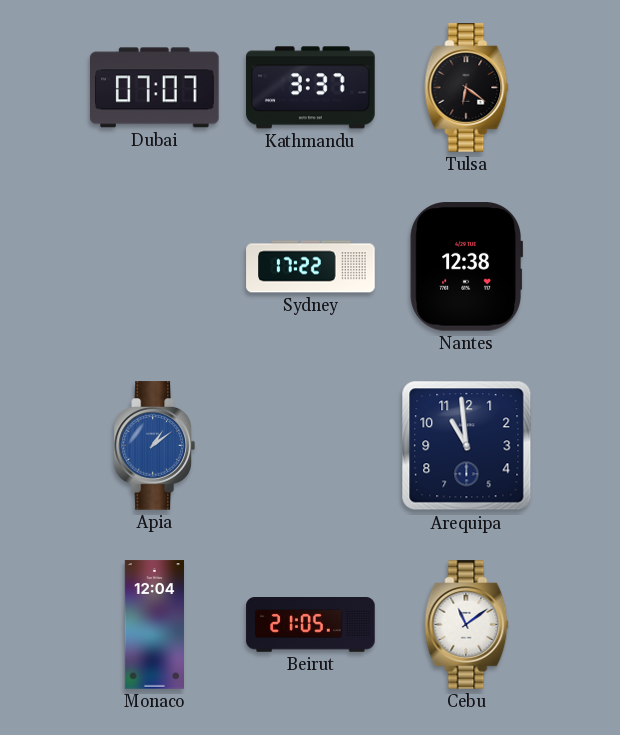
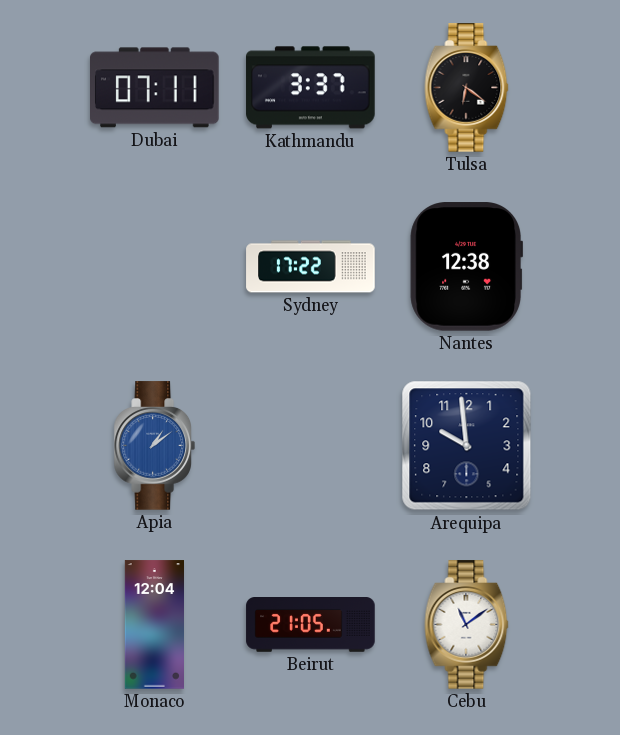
Dubai: 07:07 -> 07:11
Arequipa: 10:59 -> 9:59
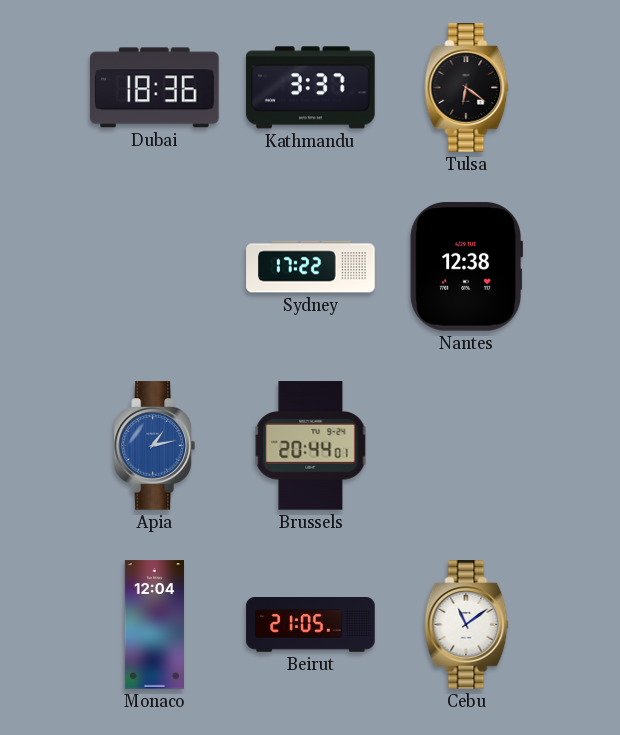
Dubai: 07:11 -> 18:36
Apia: 1:09 -> 1:13
Brussels: none -> 20:44
Arequipa: 9:59 -> none
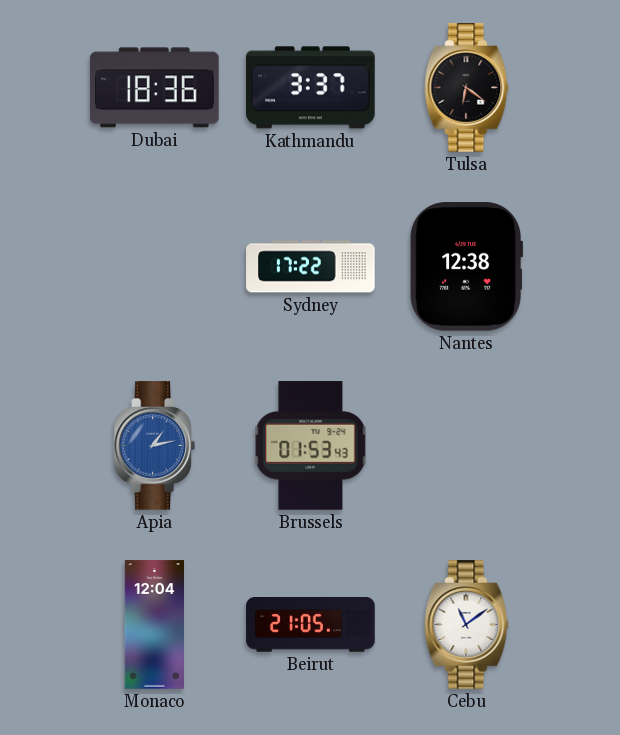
Brussels: 20:44 -> 01:53
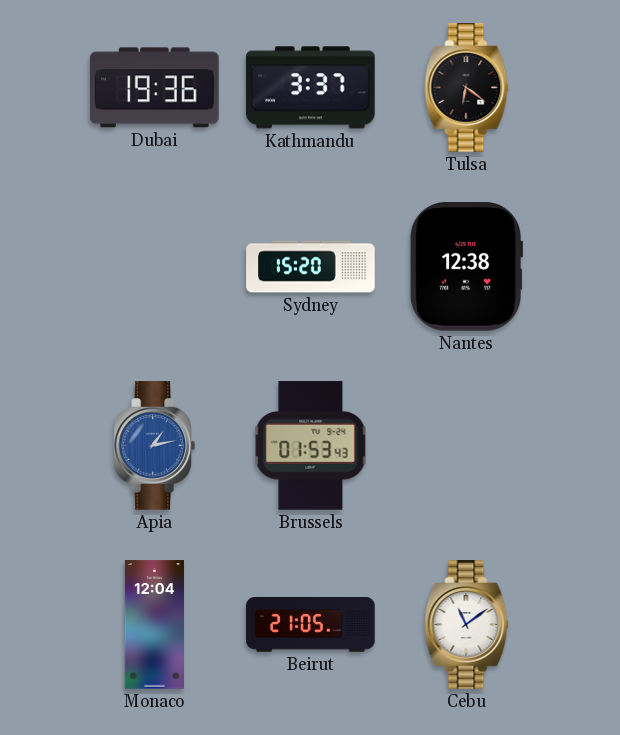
Dubai: 18:36 -> 19:36
Sydney: 17:22 -> 15:20
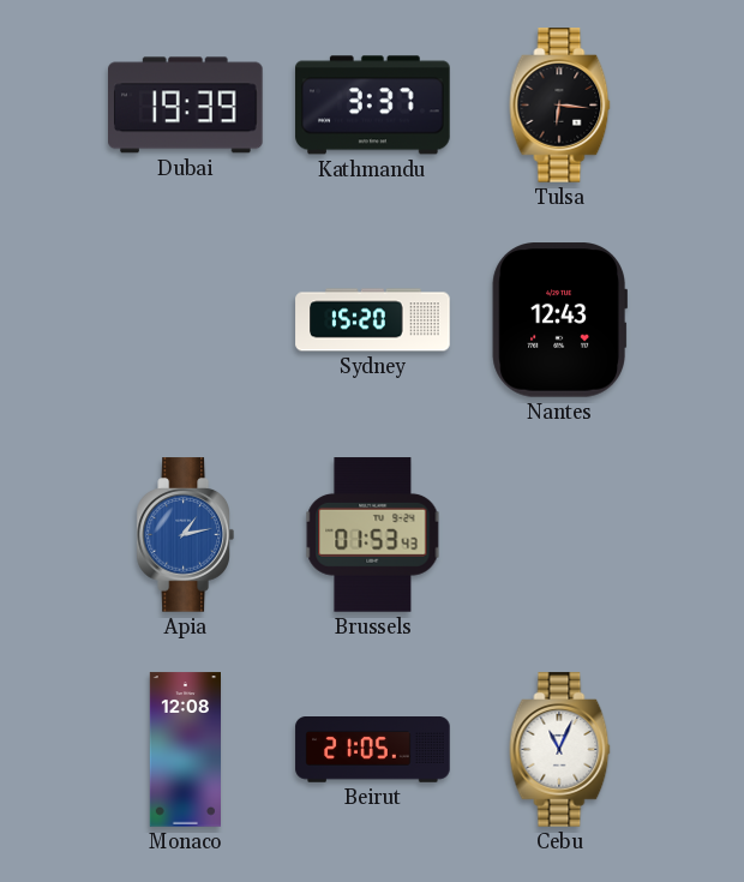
Dubai: 19:36 -> 19:39
Tulsa: 6:21 -> 6:16
Nantes: 12:38 -> 12:43
Monaco: 12:04 -> 12:08
Cebu: 11:09 -> 11:04
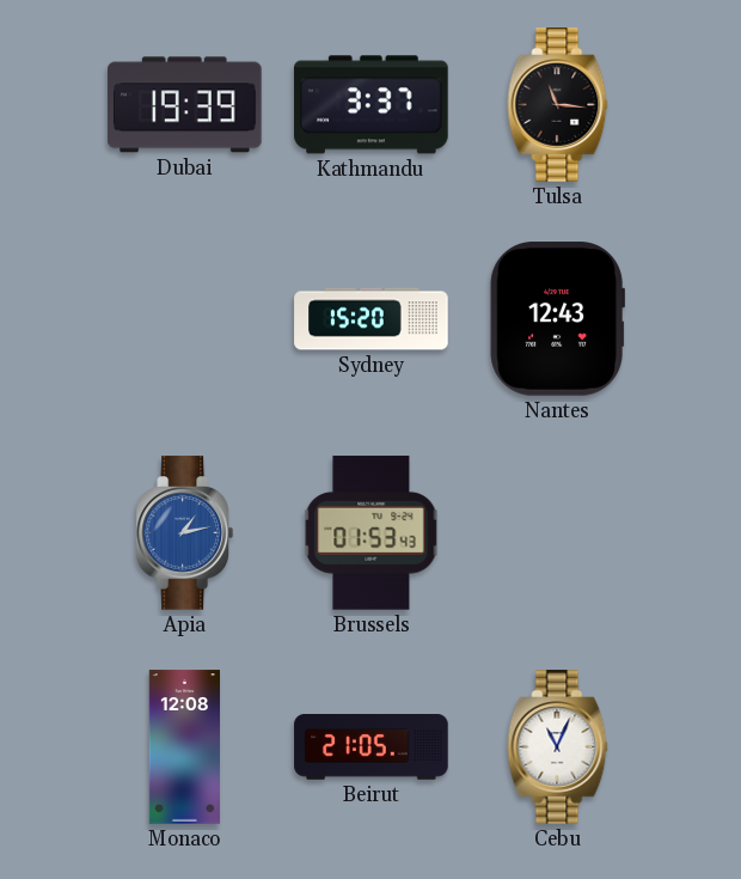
Tulsa: 6:16 -> 11:16
